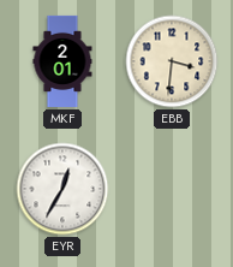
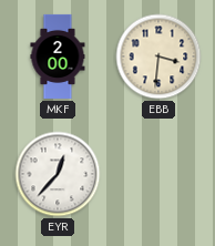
MKF: 2:01 -> 2:00
EYR: 12:35 -> 12:37
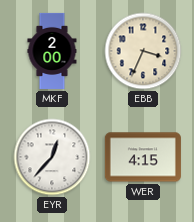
EBB: 3:31 -> 3:34
WER: none -> 4:15
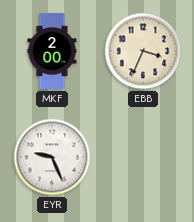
EYR: 12:37 -> 9:26
WER: 4:15 -> none
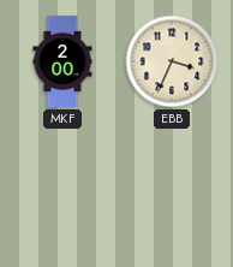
EYR: 9:26 -> none
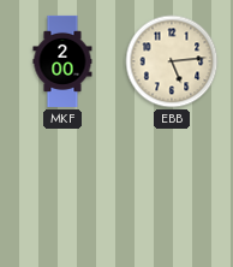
EBB: 3:34 -> 5:14
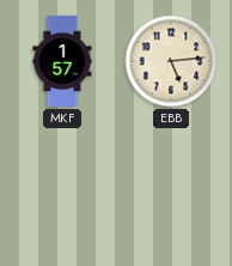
MKF: 2:00 -> 1:57
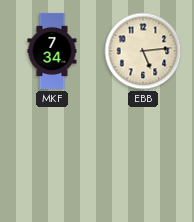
MKF: 1:57 -> 7:34
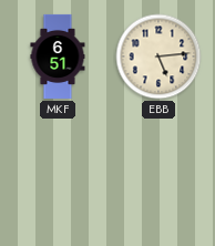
MKF: 7:34 -> 6:51
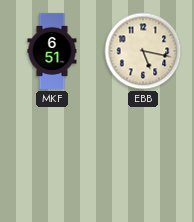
EBB: 5:14 -> 5:17
